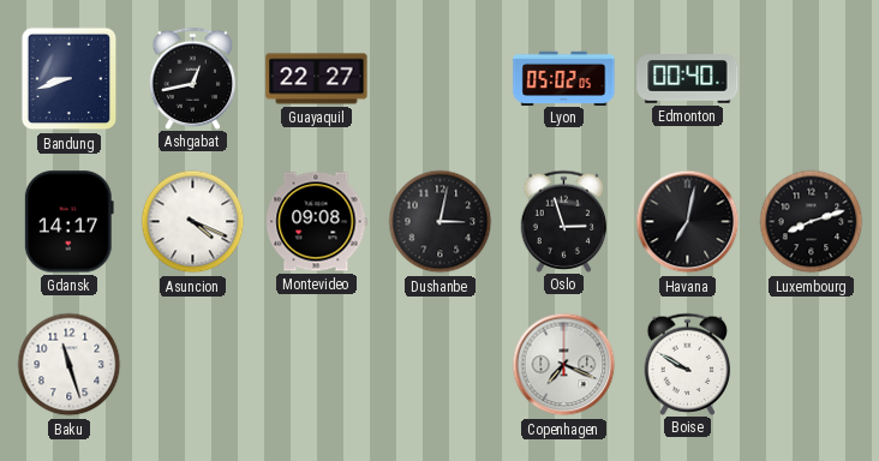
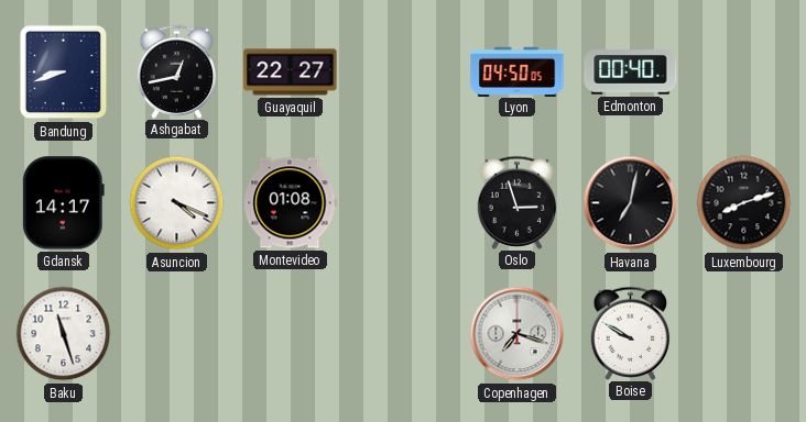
Lyon: 05:02 -> 04:50
Montevideo: 09:08 -> 01:08
Dushanbe: 3:02 -> none
Copenhagen: 7:19 -> 7:18
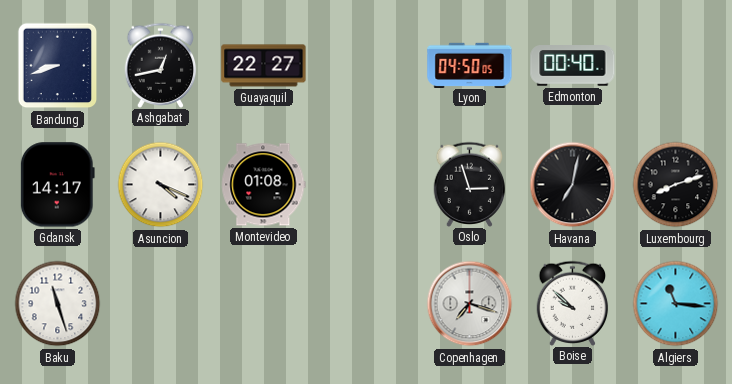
Boise: 9:50 -> 9:52
Algiers: none -> 11:16
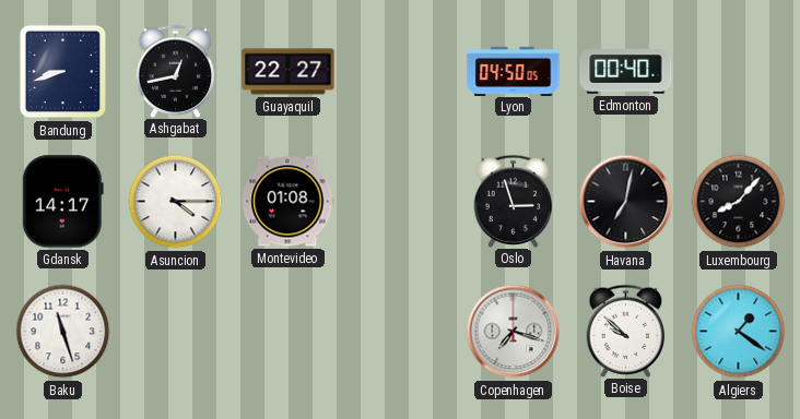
Asuncion: 4:19 -> 4:15
Luxembourg: 8:12 -> 8:07
Algiers: 11:16 -> 1:21
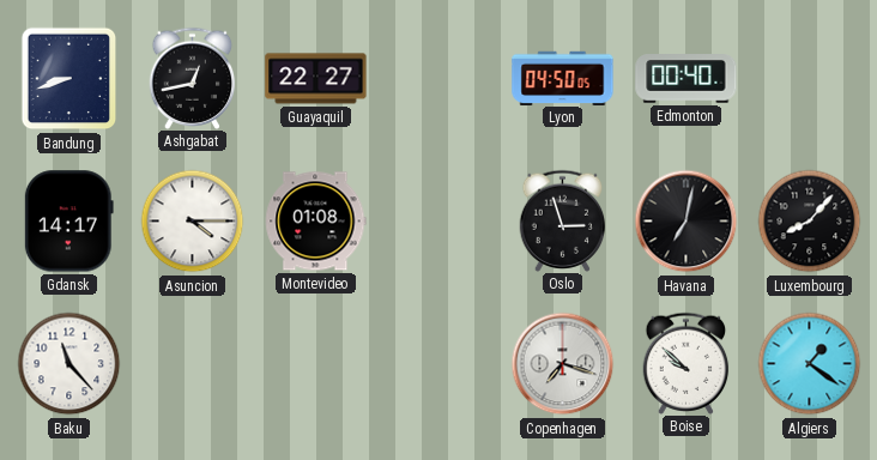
Baku: 11:27 -> 11:23
